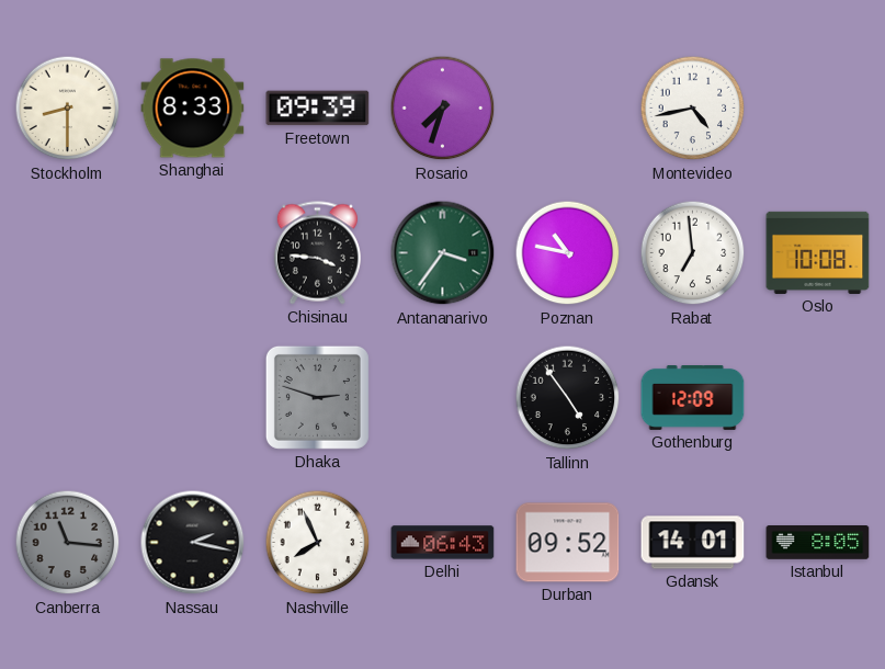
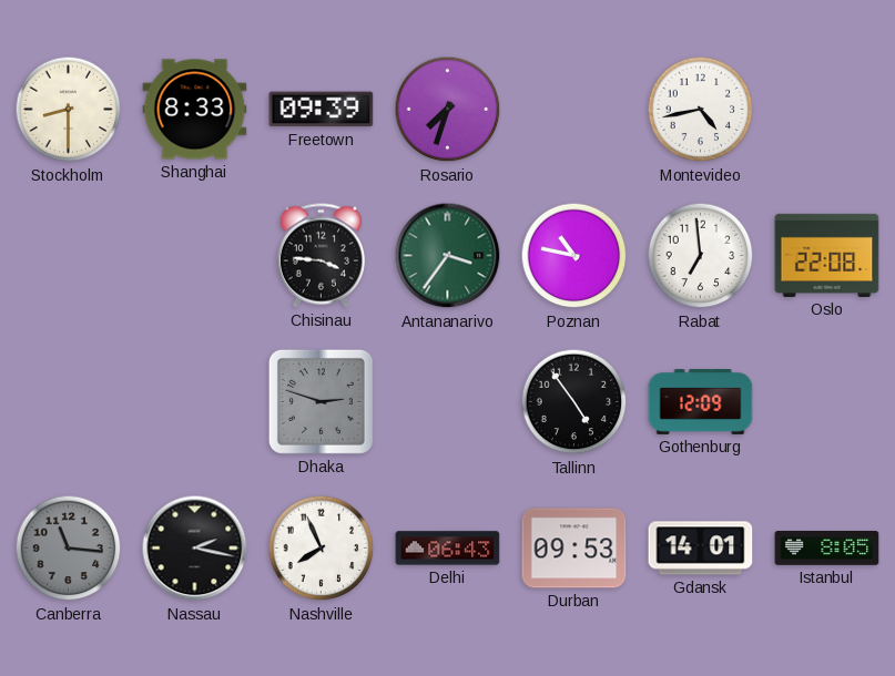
Oslo: 10:08 -> 22:08
Durban: 09:52 -> 09:53
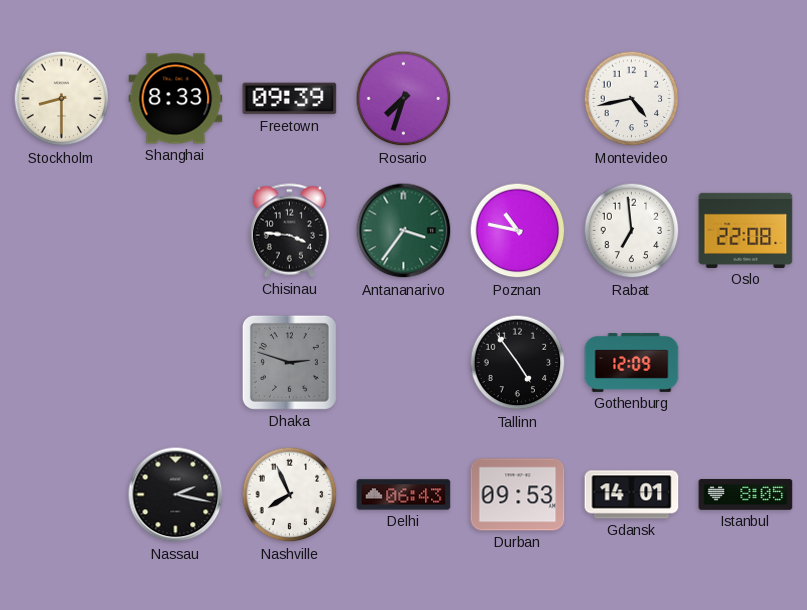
Canberra: 11:16 -> none
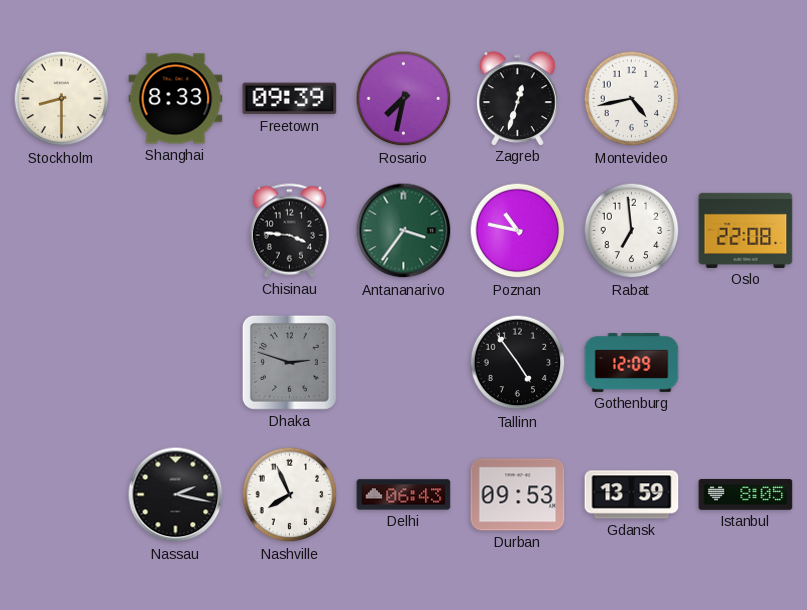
Rosario: 7:33 -> 7:32
Zagreb: none -> 12:33
Gdansk: 14:01 -> 13:59
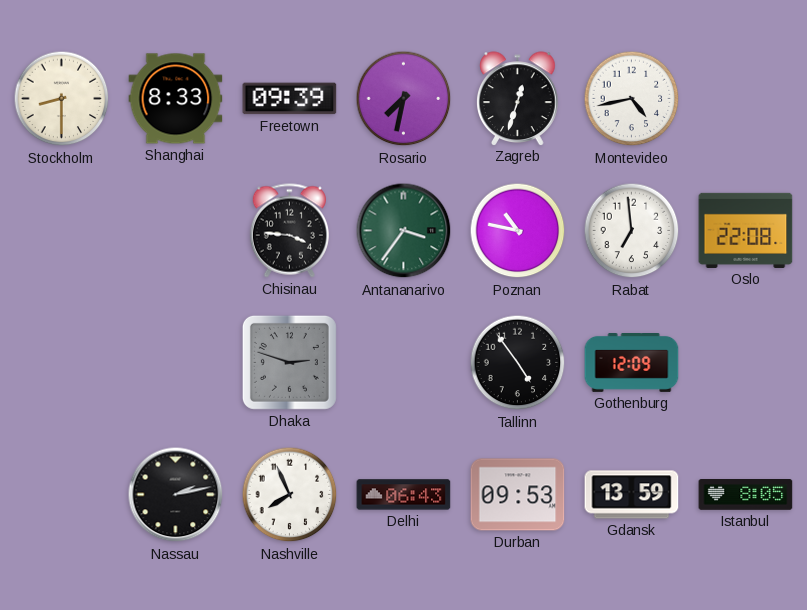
Nassau: 2:17 -> 2:13
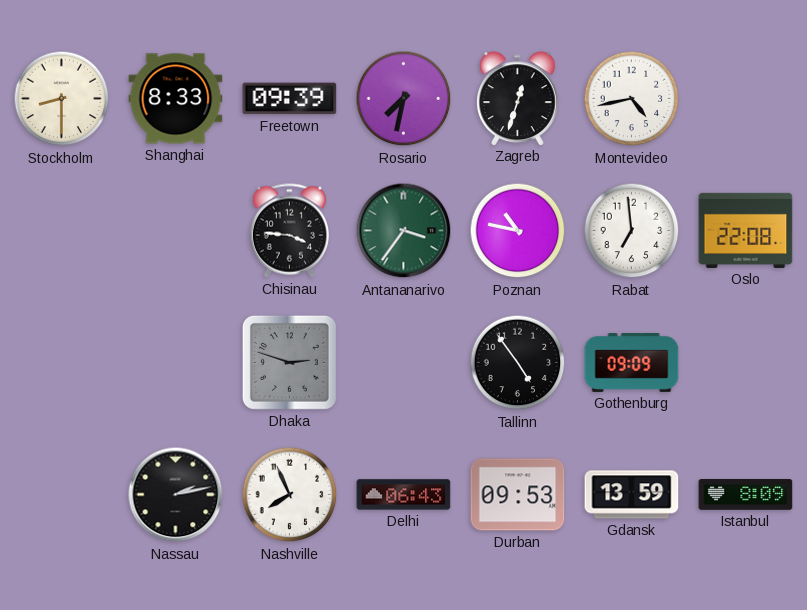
Gothenburg: 12:09 -> 09:09
Istanbul: 8:05 -> 8:09
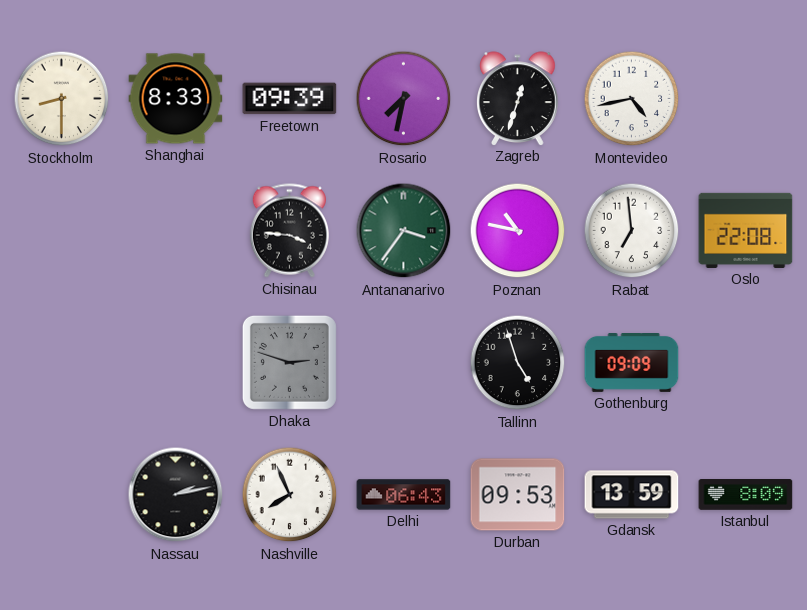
Tallinn: 4:54 -> 4:57
